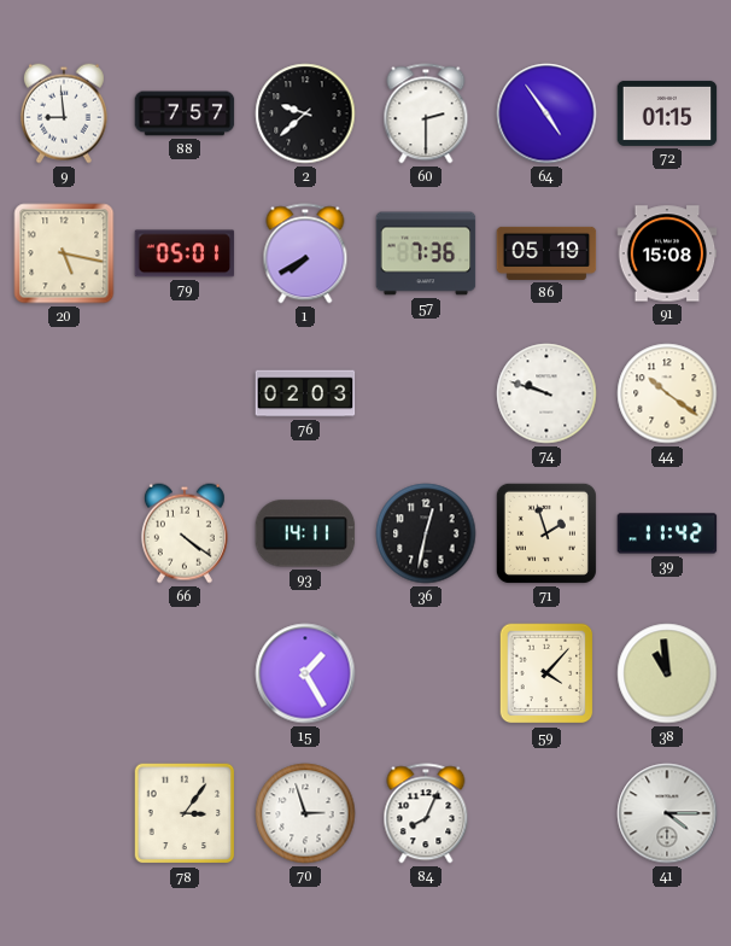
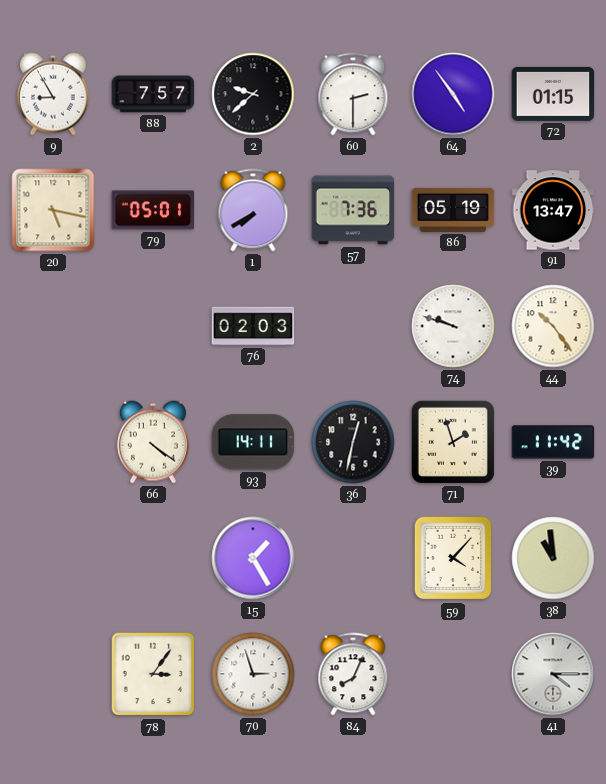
9: 8:59 -> 8:55
91: 15:08 -> 13:47
44: 10:21 -> 10:24
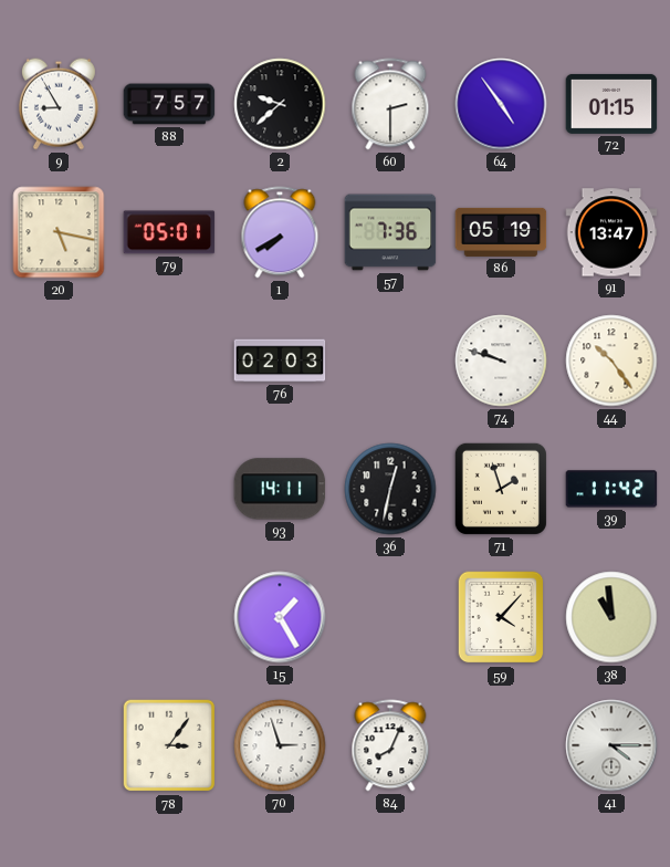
66: 4:21 -> none
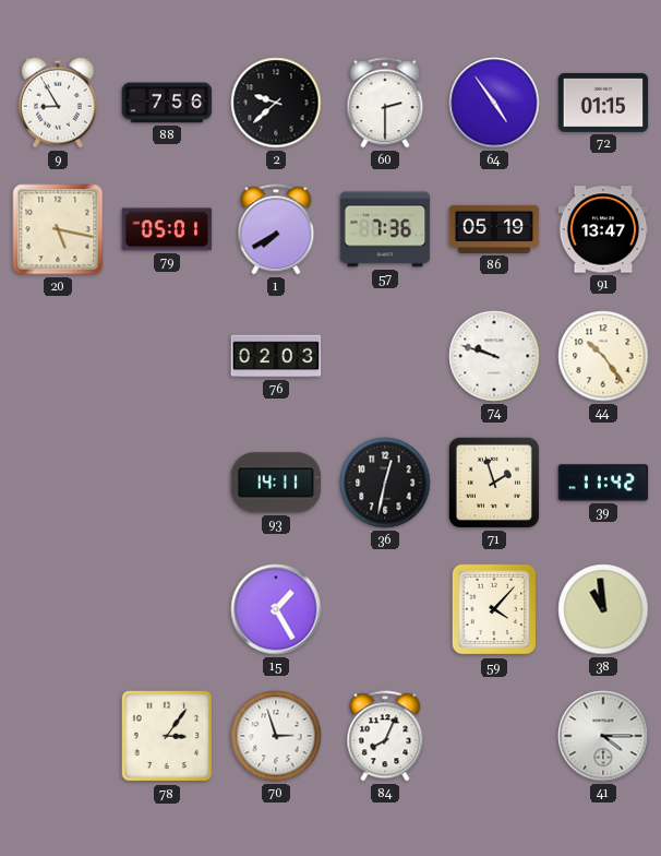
88: 7:57 -> 7:56
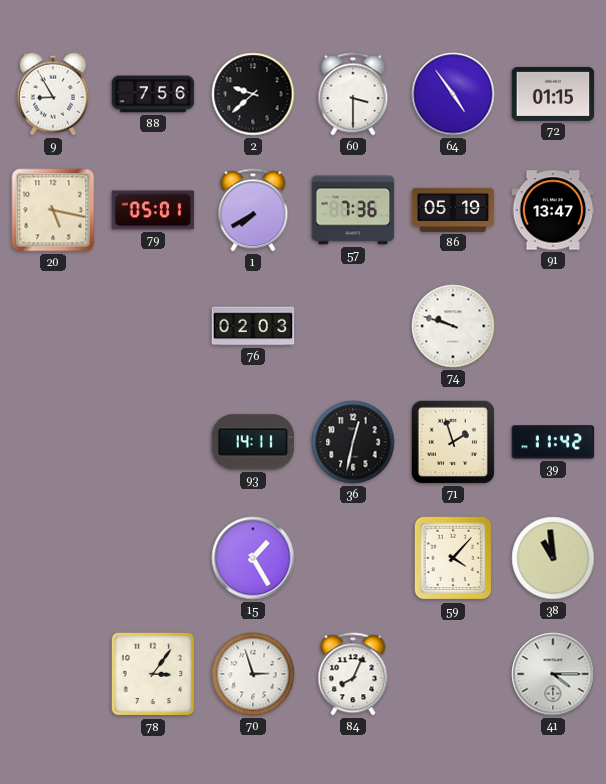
60: 2:30 -> 3:30
44: 10:24 -> none
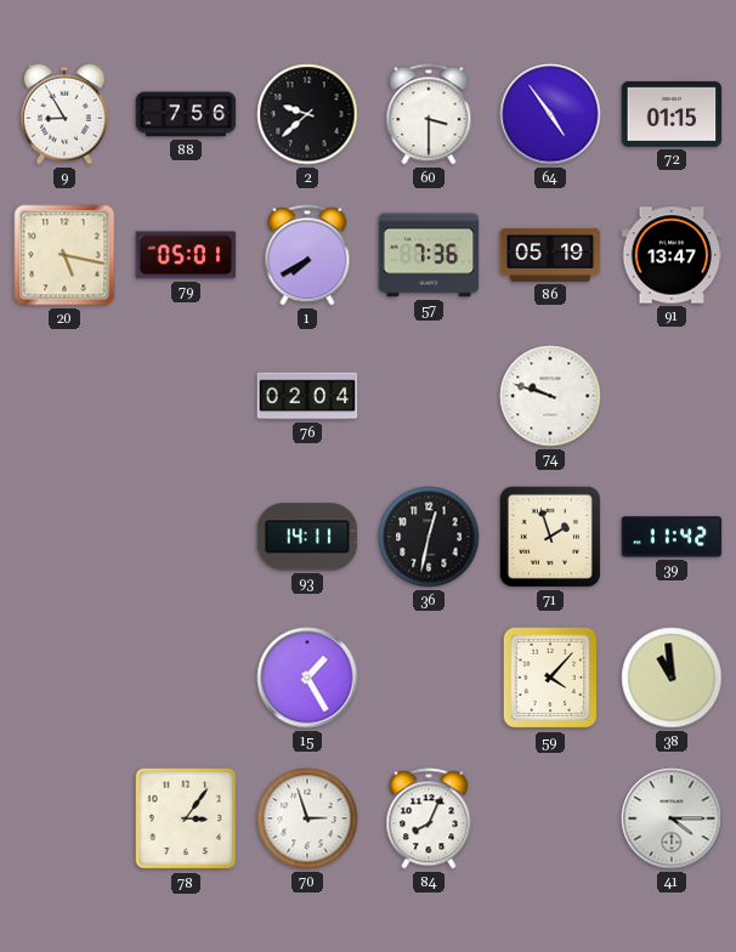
76: 02:03 -> 02:04
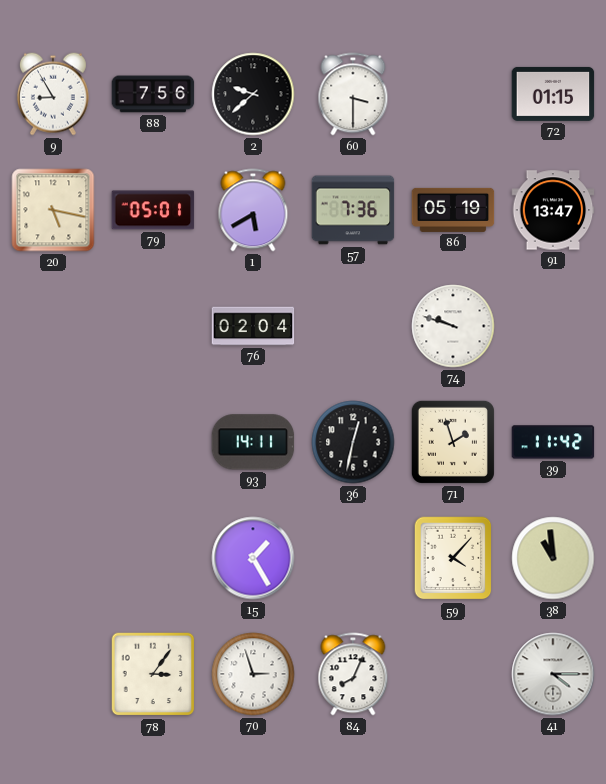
64: 4:54 -> none
1: 7:40 -> 5:40
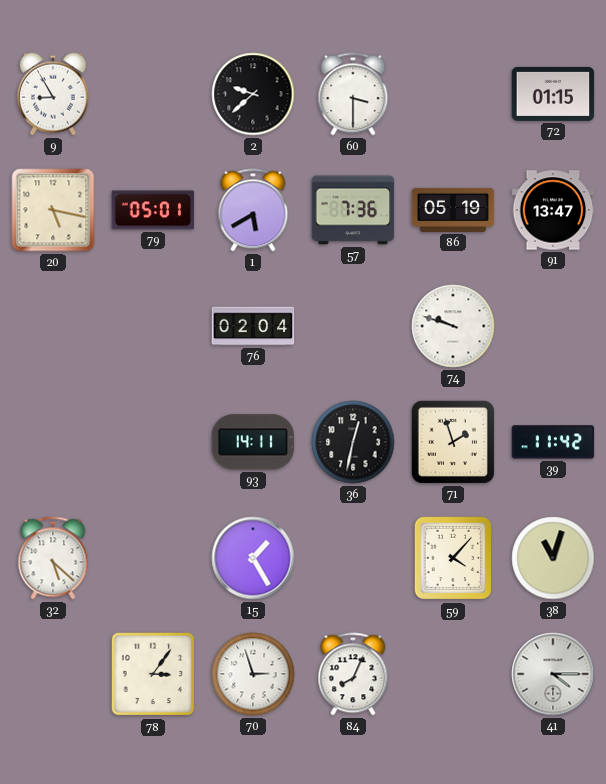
88: 7:56 -> none
32: none -> 5:22
38: 10:59 -> 11:03
